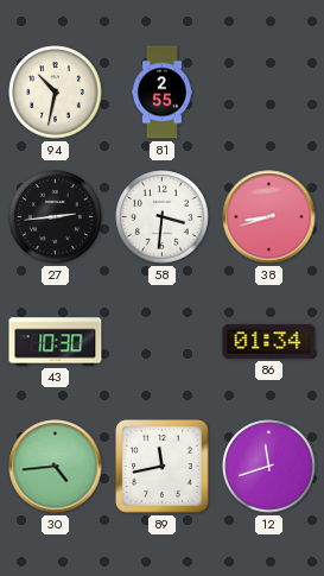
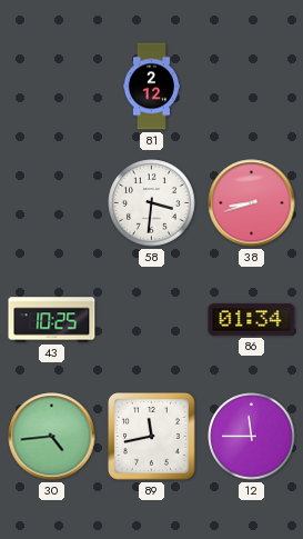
94: 10:32 -> none
81: 2:55 -> 2:12
27: 2:44 -> none
43: 10:30 -> 10:25
12: 11:42 -> 11:45
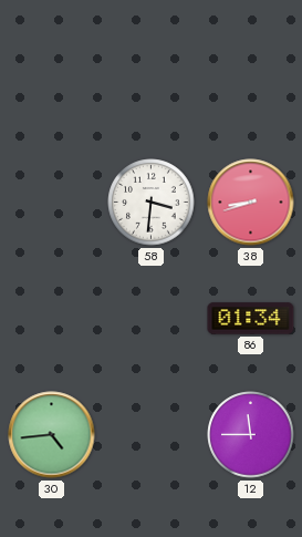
81: 2:12 -> none
43: 10:25 -> none
89: 11:43 -> none
